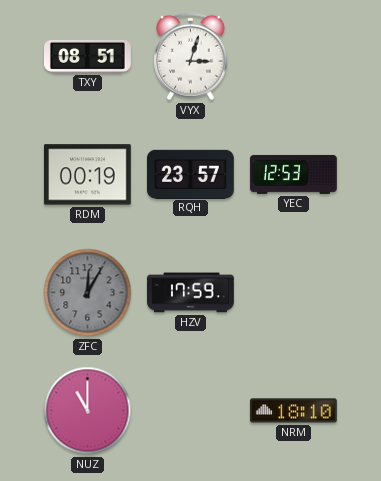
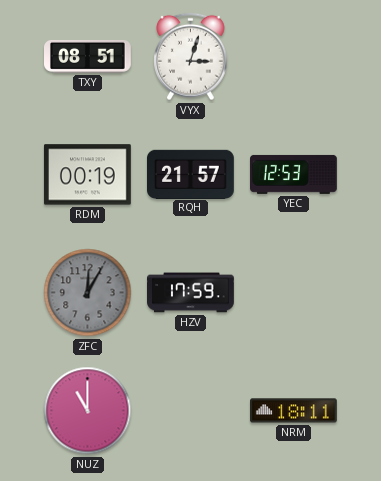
RQH: 23:57 -> 21:57
NRM: 18:10 -> 18:11
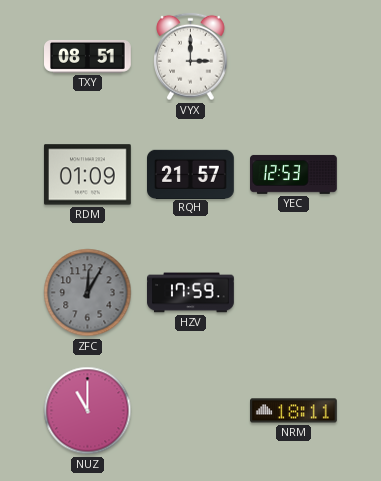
VYX: 3:03 -> 3:00
RDM: 00:19 -> 01:09
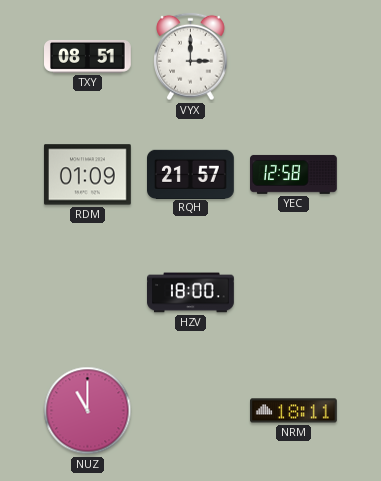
YEC: 12:53 -> 12:58
ZFC: 12:05 -> none
HZV: 17:59 -> 18:00
